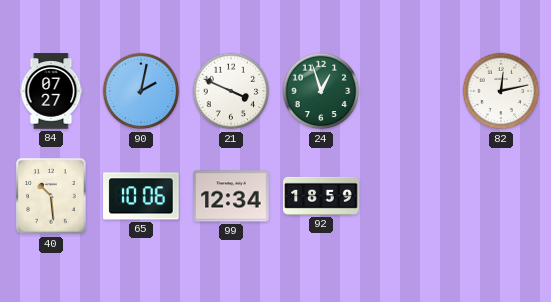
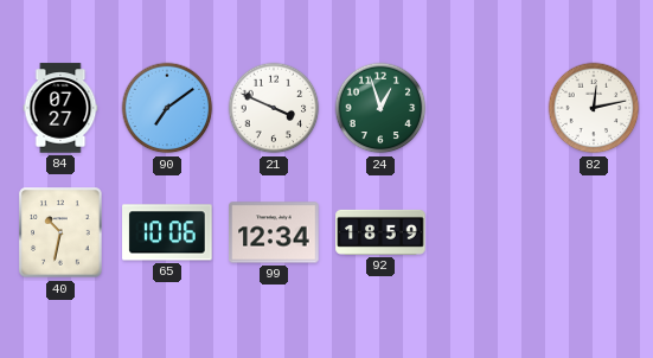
90: 2:02 -> 7:09
40: 10:29 -> 10:32
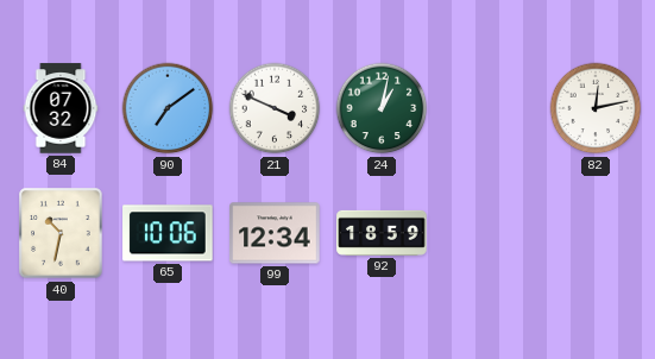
84: 07:27 -> 07:32
24: 12:57 -> 1:02
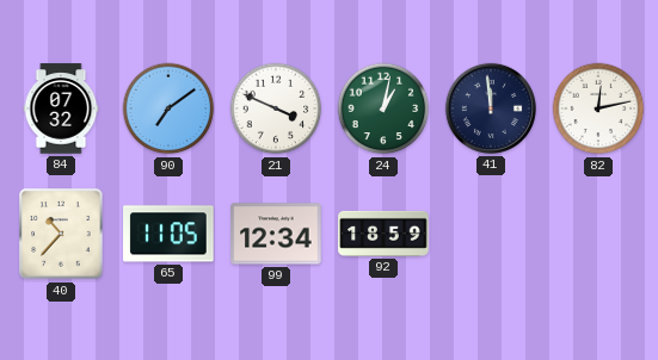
41: none -> 11:59
40: 10:32 -> 10:37
65: 10:06 -> 11:05
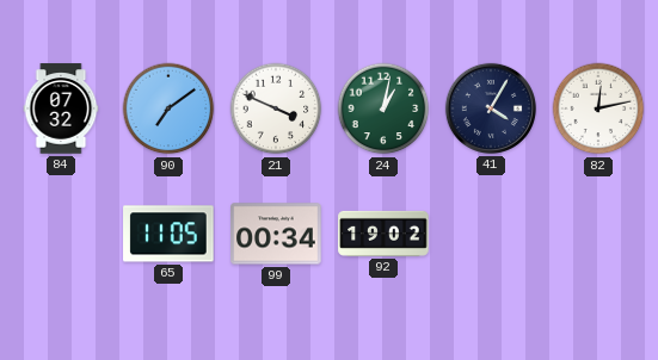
41: 11:59 -> 4:05
40: 10:37 -> none
99: 12:34 -> 00:34
92: 18:59 -> 19:02
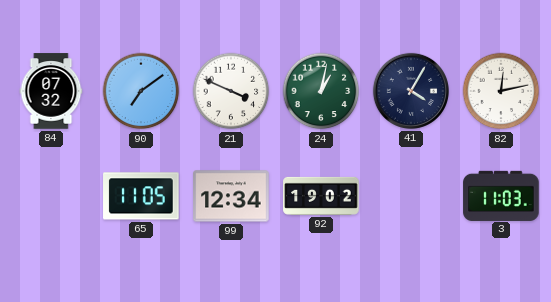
99: 00:34 -> 12:34
3: none -> 11:03
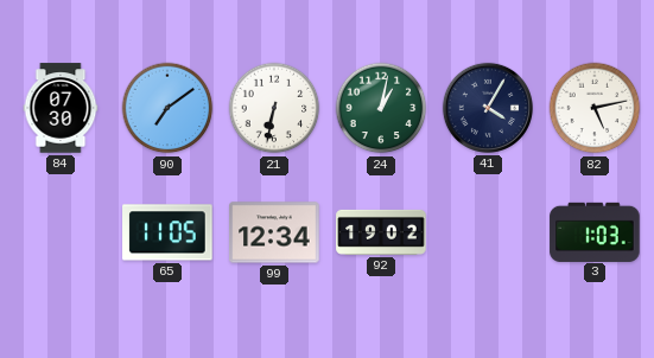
84: 07:32 -> 07:30
21: 3:49 -> 6:32
82: 12:13 -> 5:13
3: 11:03 -> 1:03
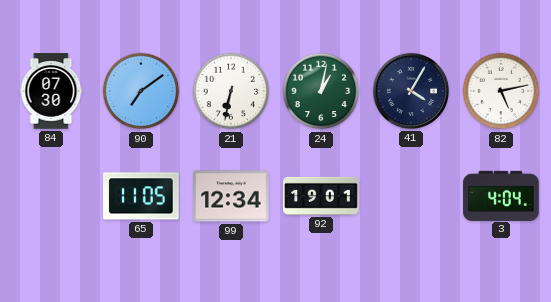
92: 19:02 -> 19:01
3: 1:03 -> 4:04
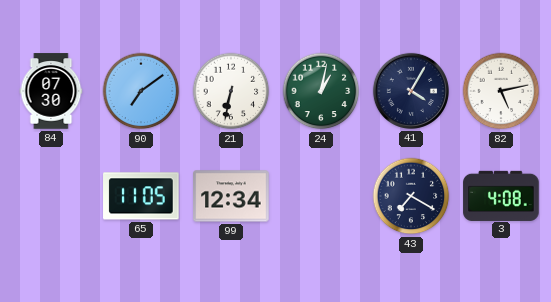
92: 19:01 -> none
43: none -> 7:20
3: 4:04 -> 4:08
